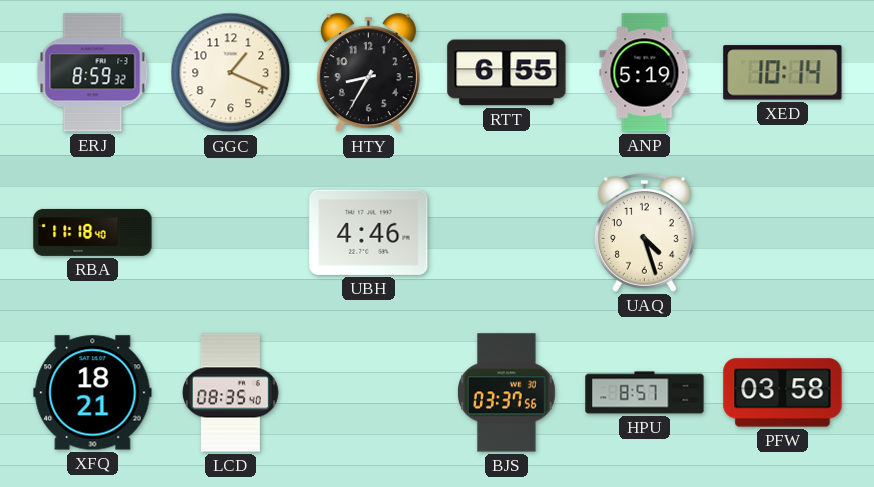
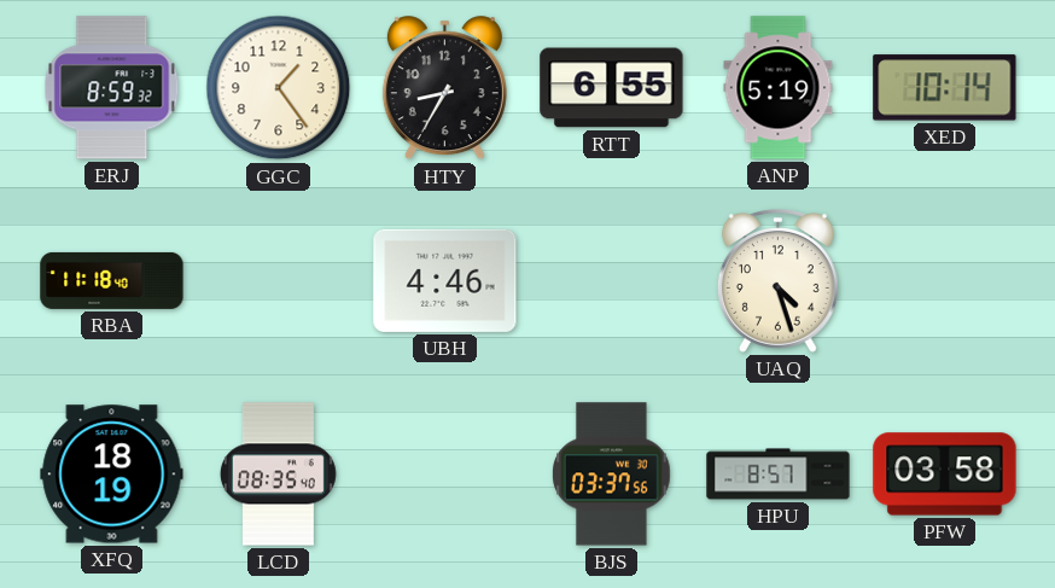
GGC: 1:19 -> 1:24
XFQ: 18:21 -> 18:19
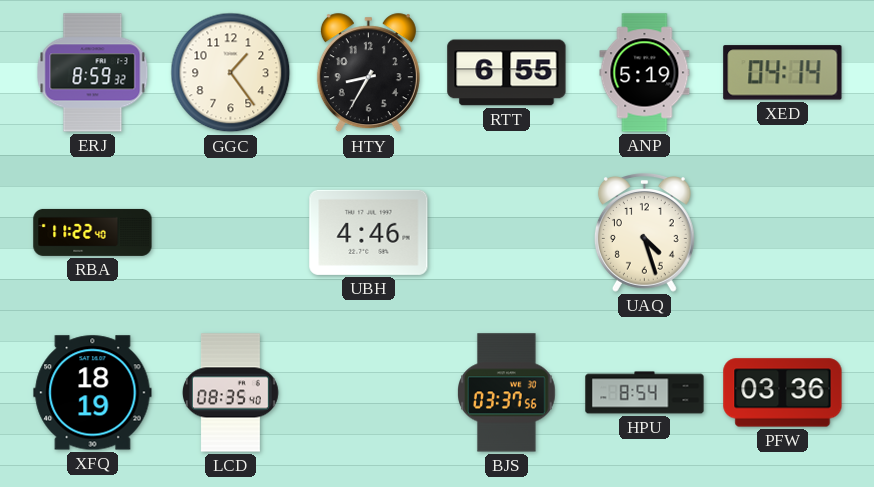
XED: 10:14 -> 04:14
RBA: 11:18 -> 11:22
HPU: 8:57 -> 8:54
PFW: 03:58 -> 03:36
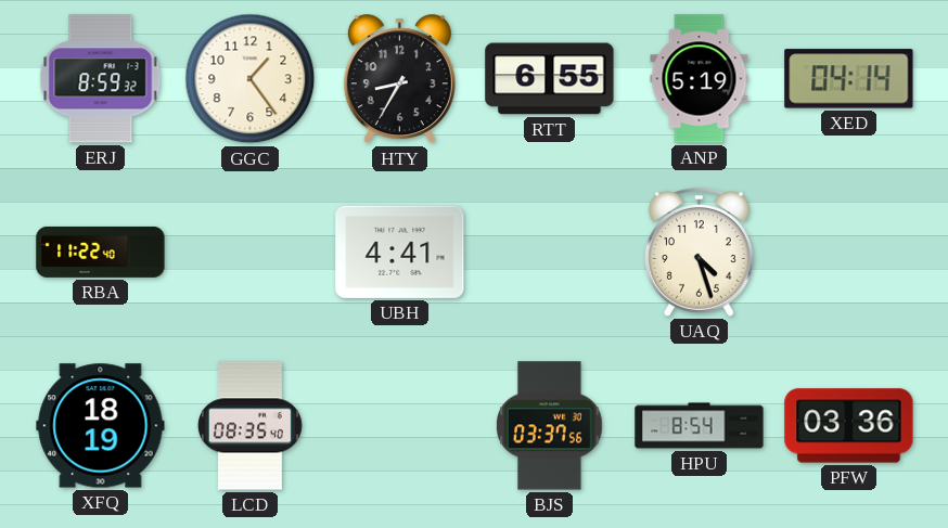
UBH: 4:46 -> 4:41
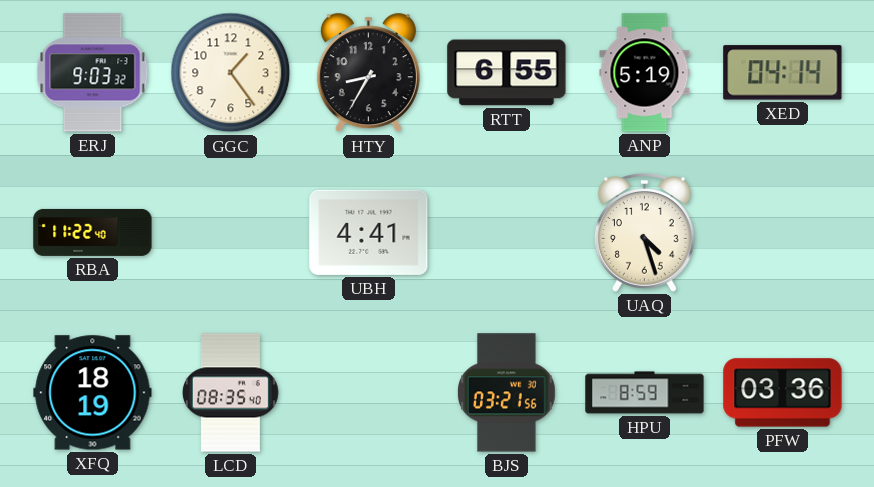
ERJ: 8:59 -> 9:03
BJS: 03:37 -> 03:21
HPU: 8:54 -> 8:59
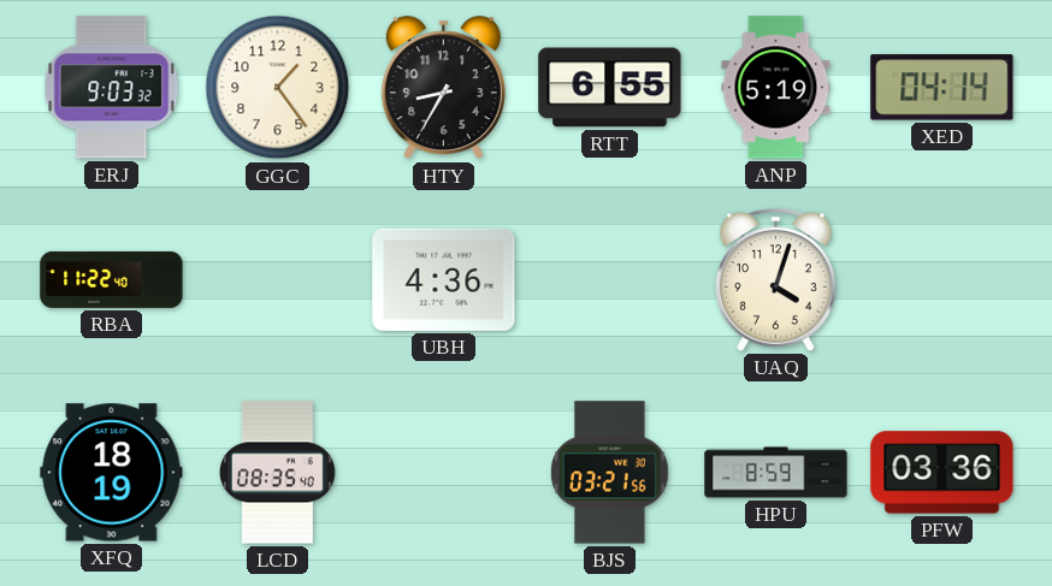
UBH: 4:41 -> 4:36
UAQ: 4:27 -> 4:03
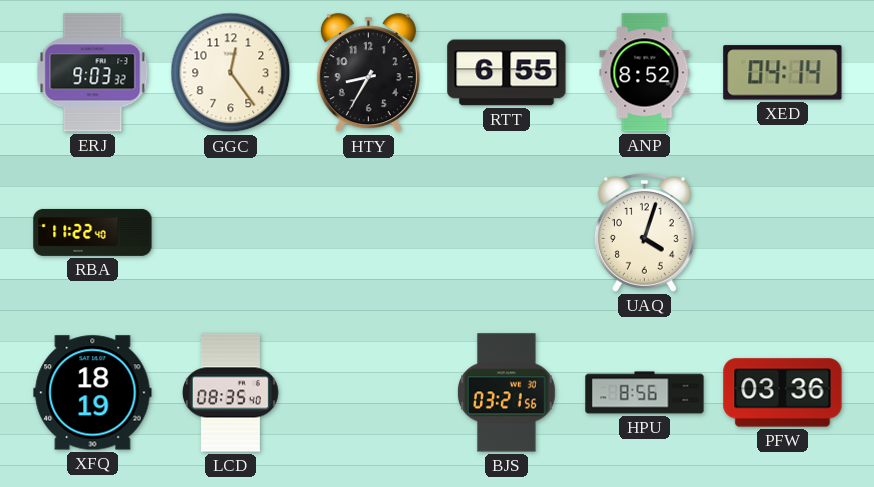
GGC: 1:24 -> 12:24
ANP: 5:19 -> 8:52
UBH: 4:36 -> none
HPU: 8:59 -> 8:56
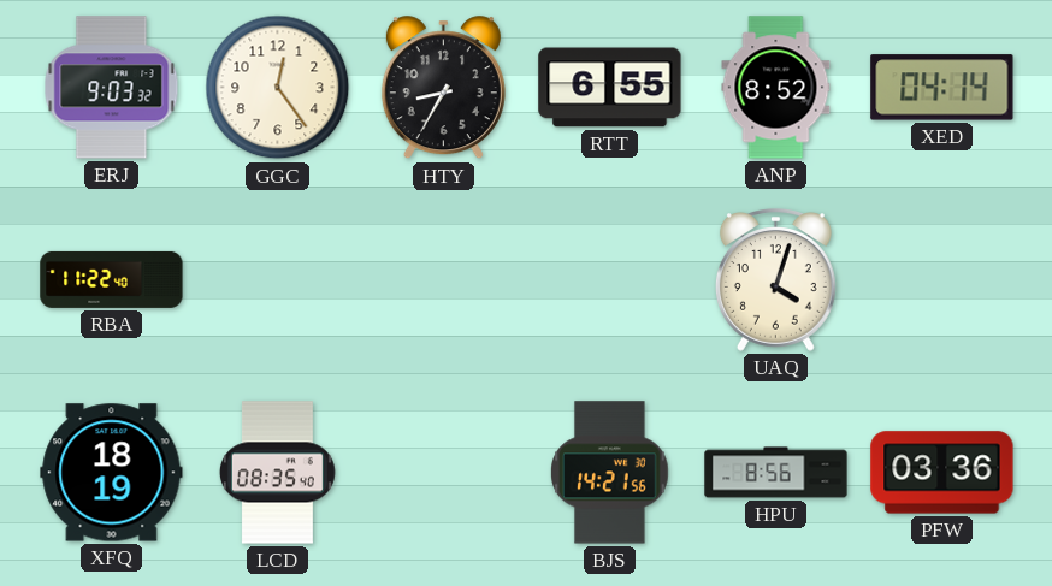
BJS: 03:21 -> 14:21
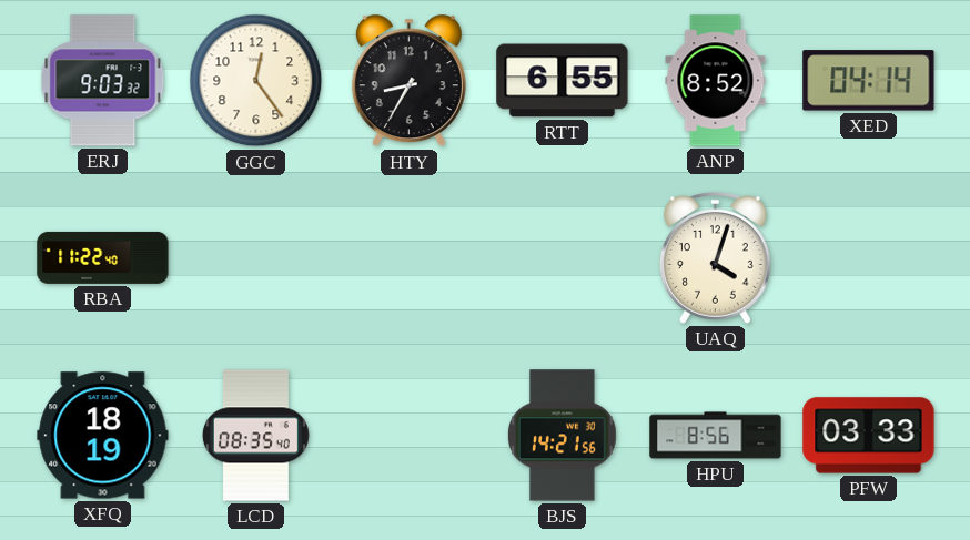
PFW: 03:36 -> 03:33
